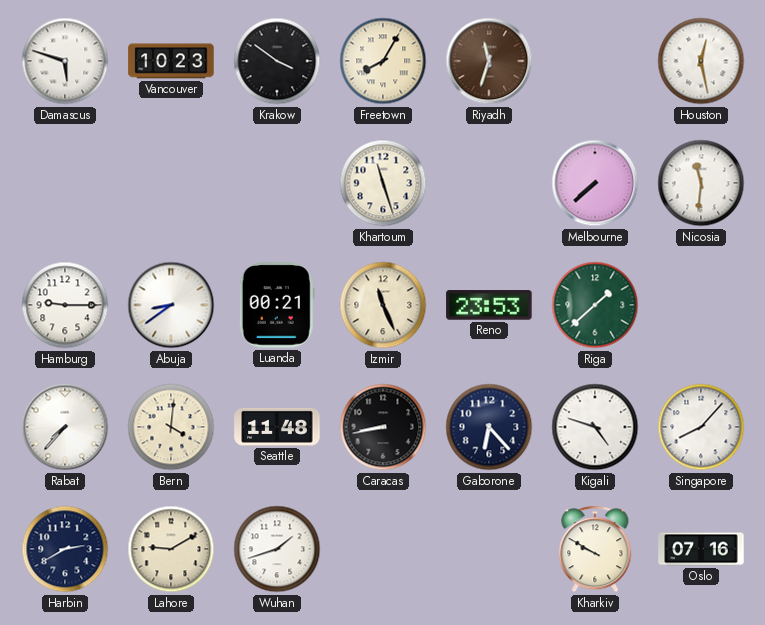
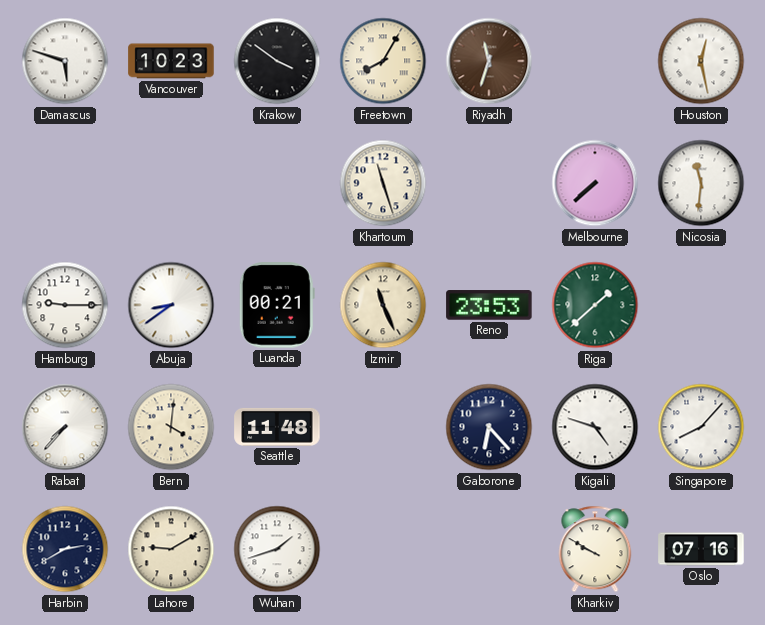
Caracas: 8:43 -> none
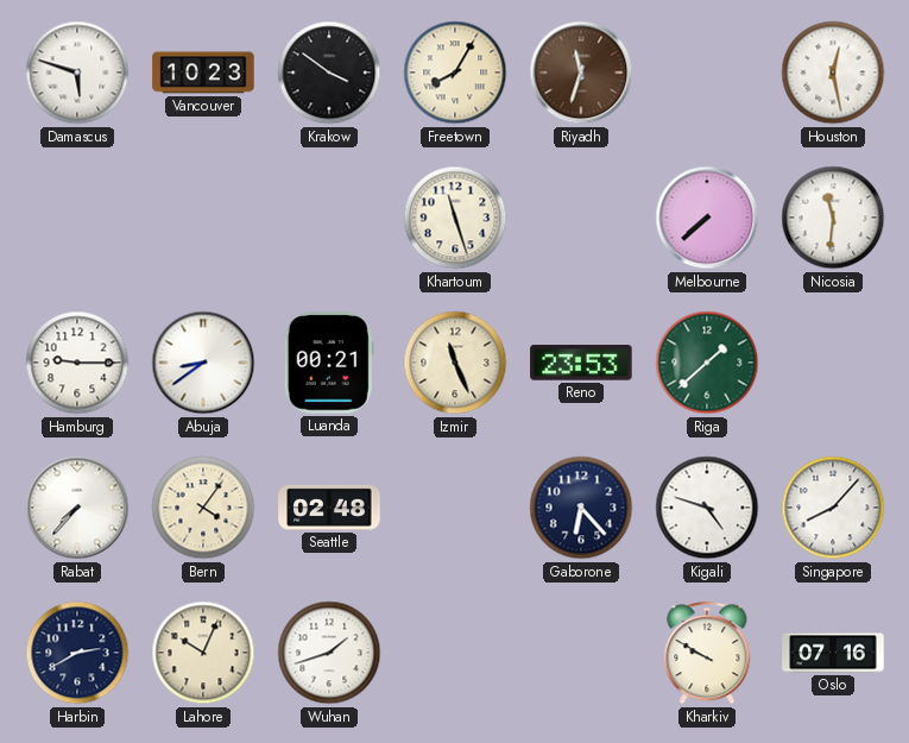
Bern: 4:01 -> 4:06
Seattle: 11:48 -> 02:48
Lahore: 9:10 -> 10:04
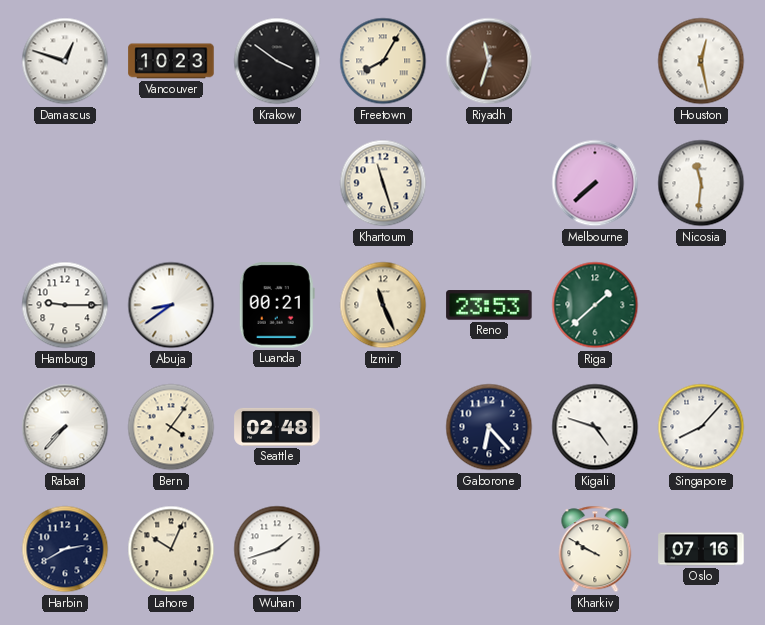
Damascus: 5:48 -> 12:48
